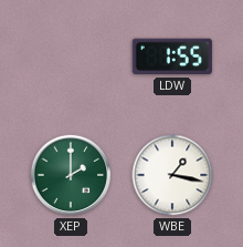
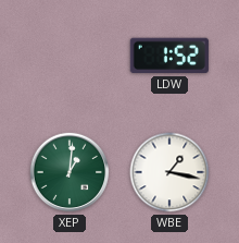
LDW: 1:55 -> 1:52
XEP: 2:00 -> 1:01
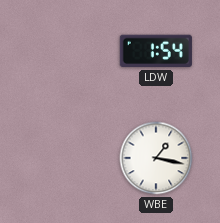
LDW: 1:52 -> 1:54
XEP: 1:01 -> none
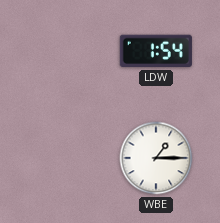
WBE: 1:17 -> 1:15
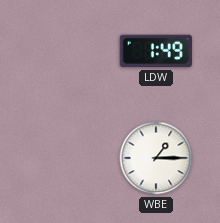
LDW: 1:54 -> 1:49
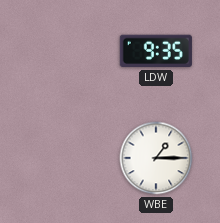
LDW: 1:49 -> 9:35
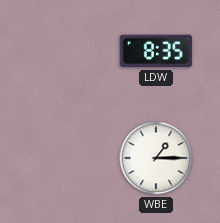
LDW: 9:35 -> 8:35
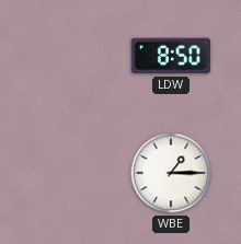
LDW: 8:35 -> 8:50
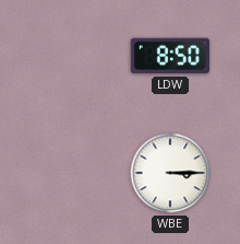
WBE: 1:15 -> 3:15
